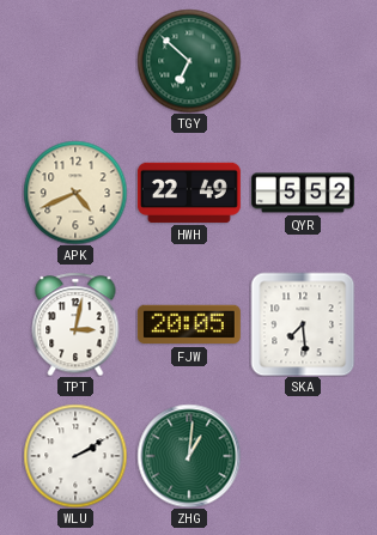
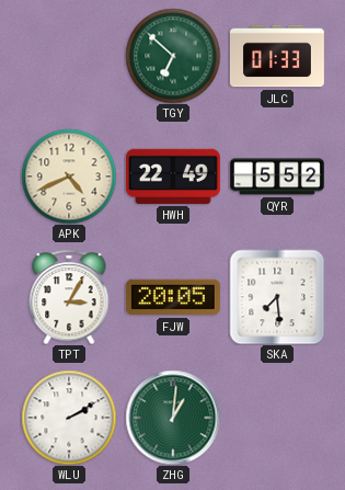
JLC: none -> 01:33
TPT: 3:02 -> 3:05
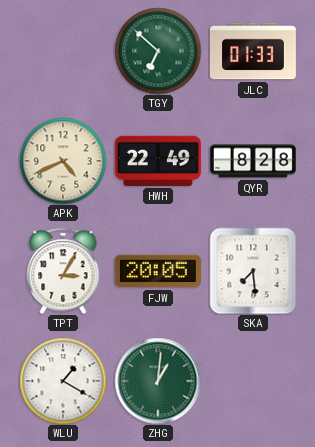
QYR: 5:52 -> 8:28
WLU: 2:10 -> 1:20
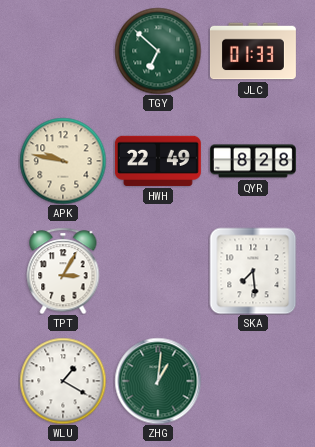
APK: 4:41 -> 9:47
FJW: 20:05 -> none
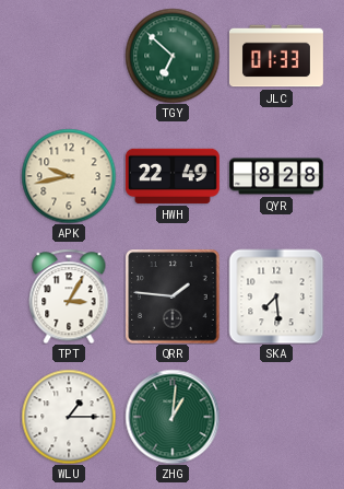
APK: 9:47 -> 9:43
QRR: none -> 1:46
WLU: 1:20 -> 1:15
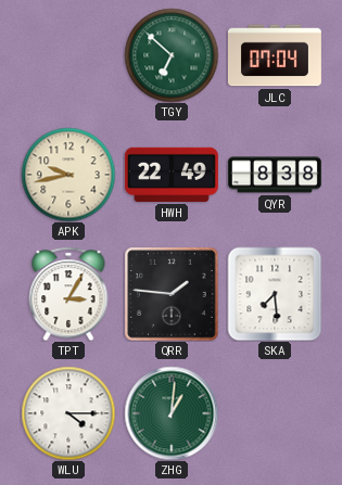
JLC: 01:33 -> 07:04
QYR: 8:28 -> 8:38
WLU: 1:15 -> 4:15
